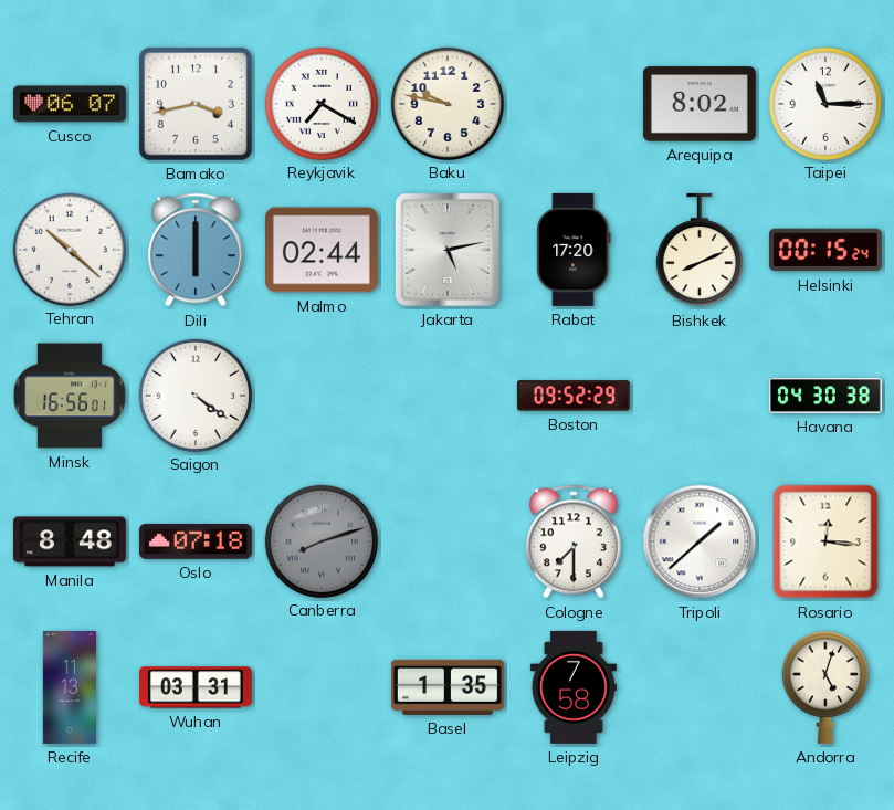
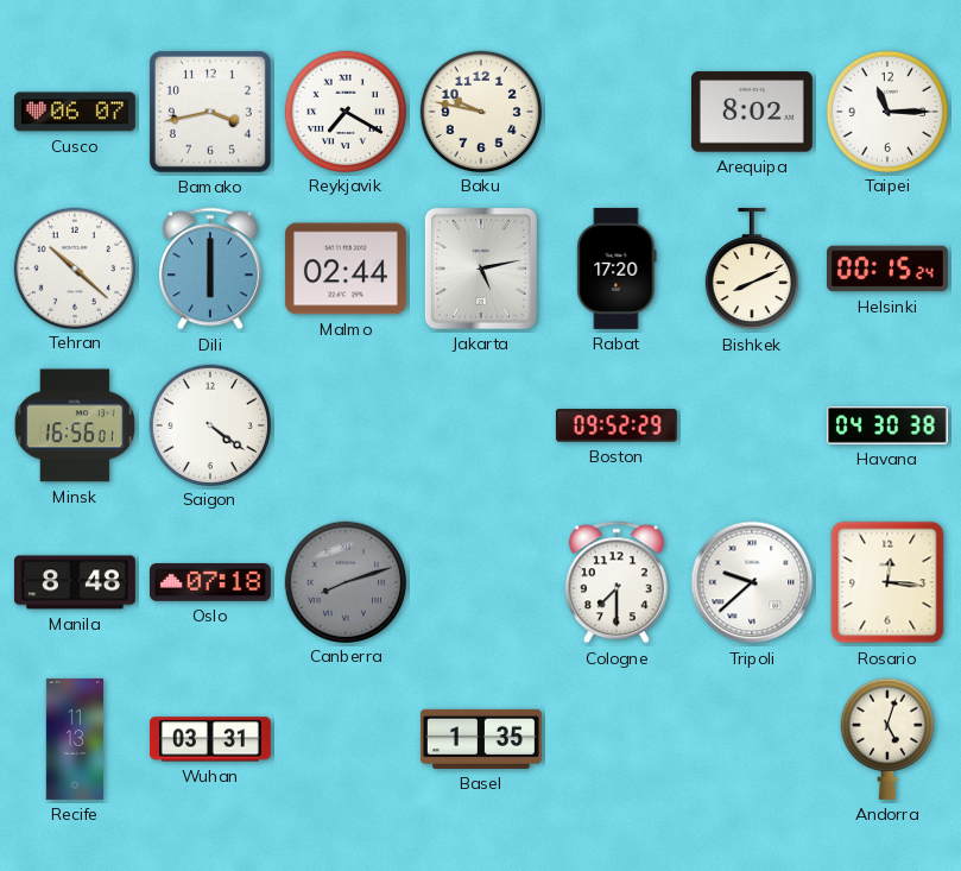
Tripoli: 1:38 -> 9:38
Leipzig: 7:58 -> none
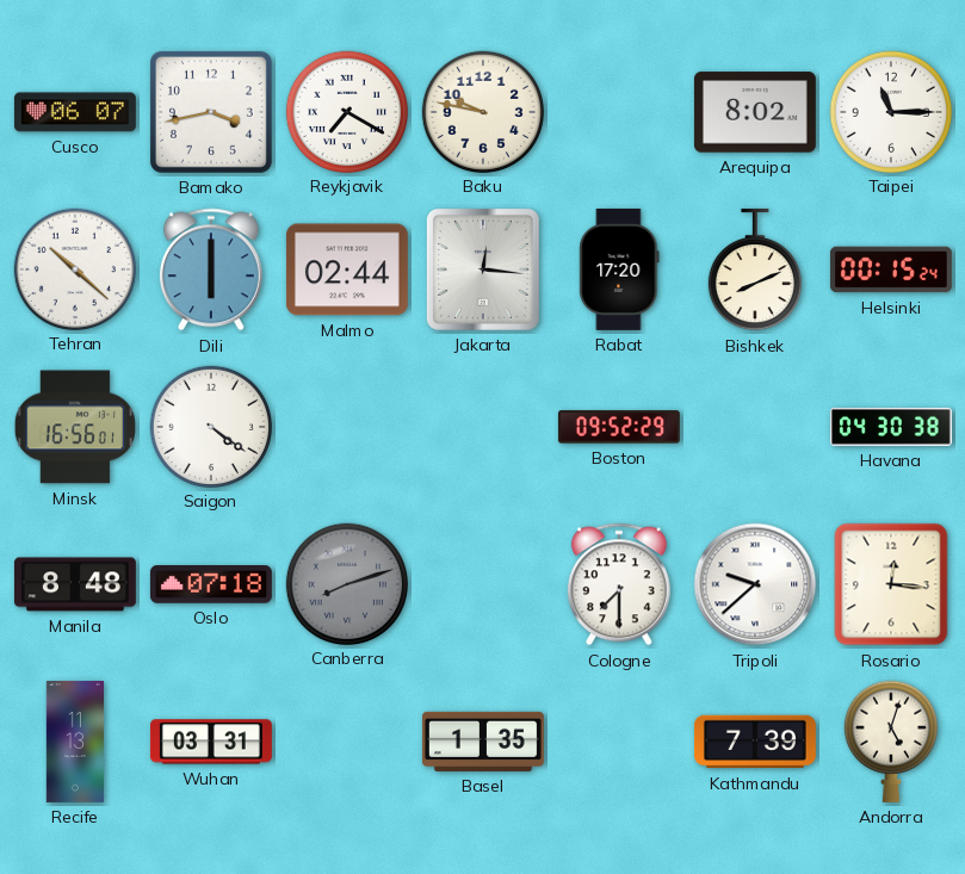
Jakarta: 5:13 -> 12:16
Kathmandu: none -> 7:39
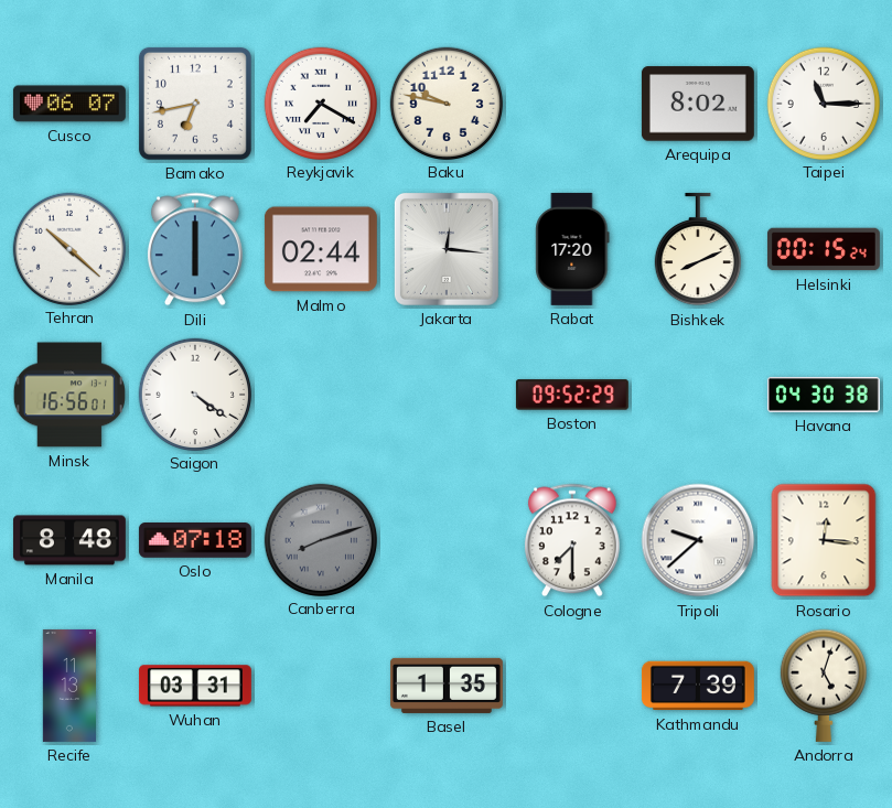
Bamako: 3:43 -> 6:43
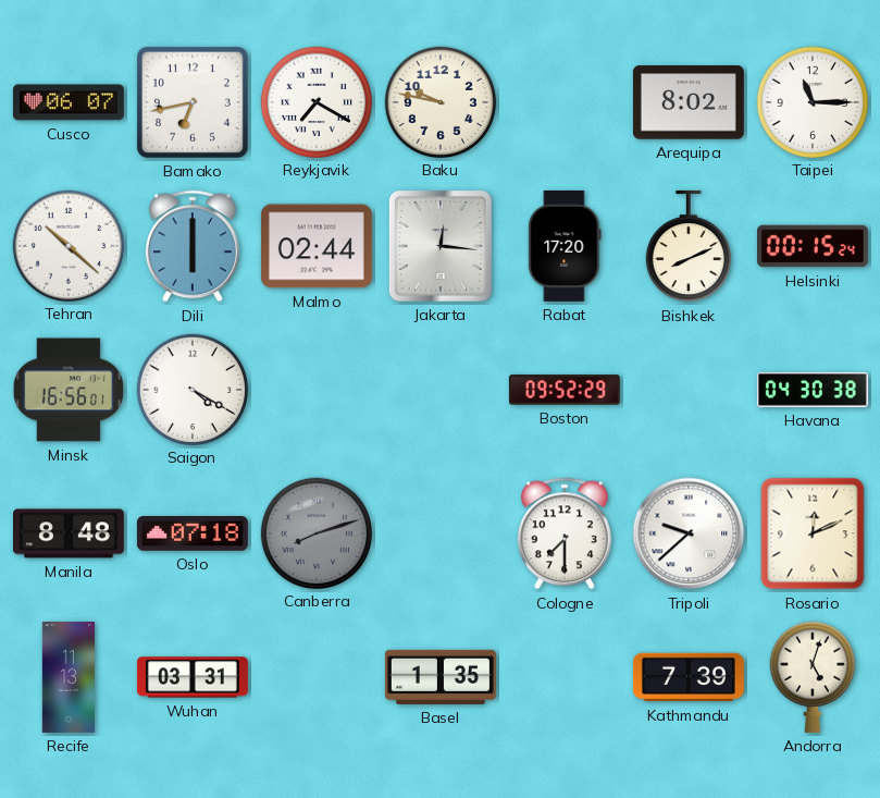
Saigon: 4:21 -> 4:20
Rosario: 12:16 -> 12:11
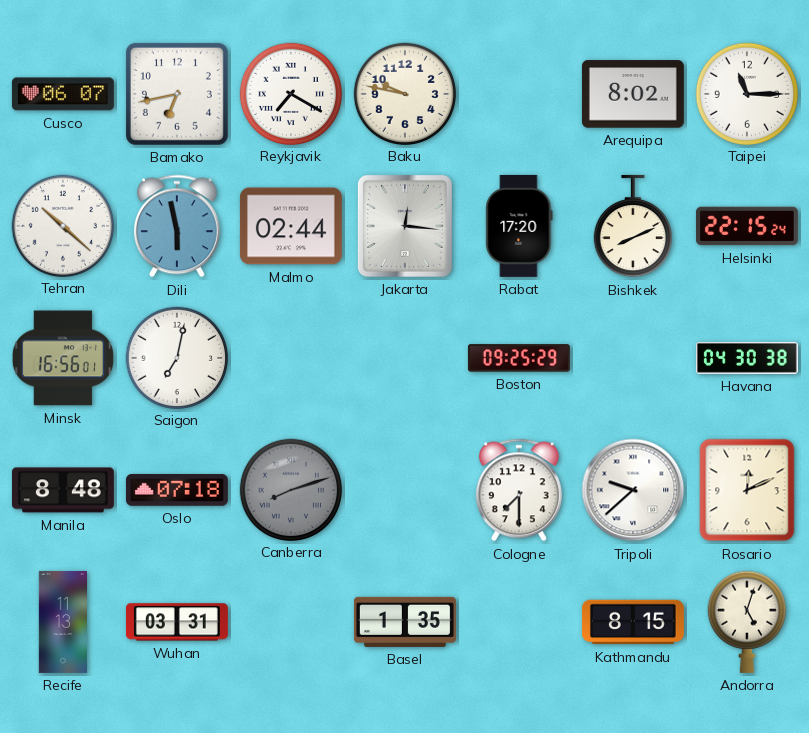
Dili: 6:00 -> 5:58
Helsinki: 00:15 -> 22:15
Saigon: 4:20 -> 7:02
Boston: 09:52 -> 09:25
Kathmandu: 7:39 -> 8:15
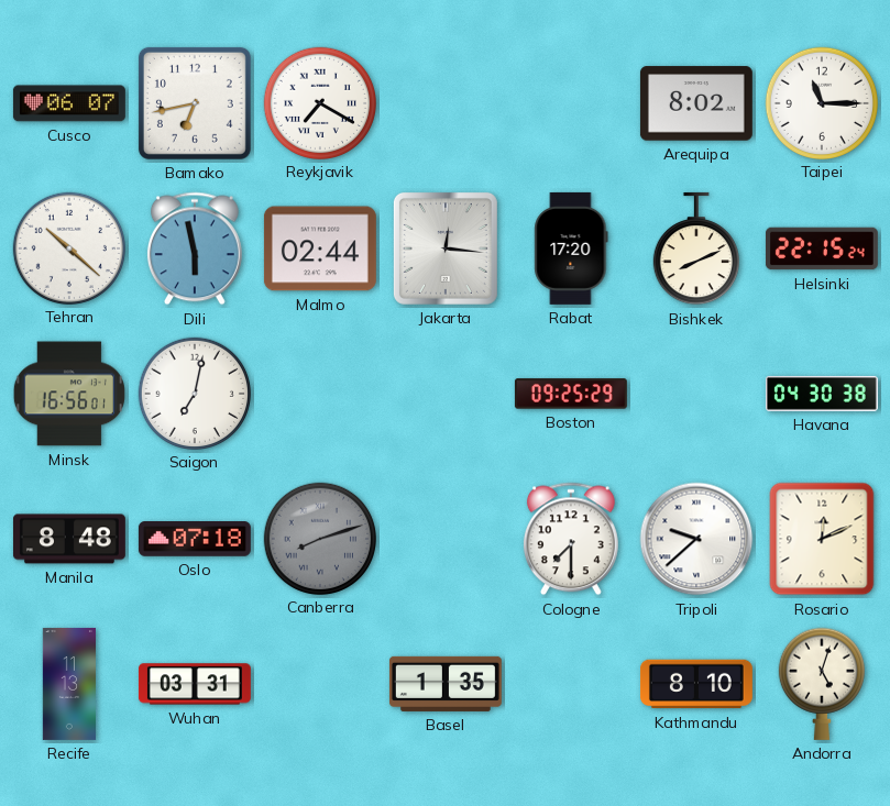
Baku: 9:47 -> none
Kathmandu: 8:15 -> 8:10
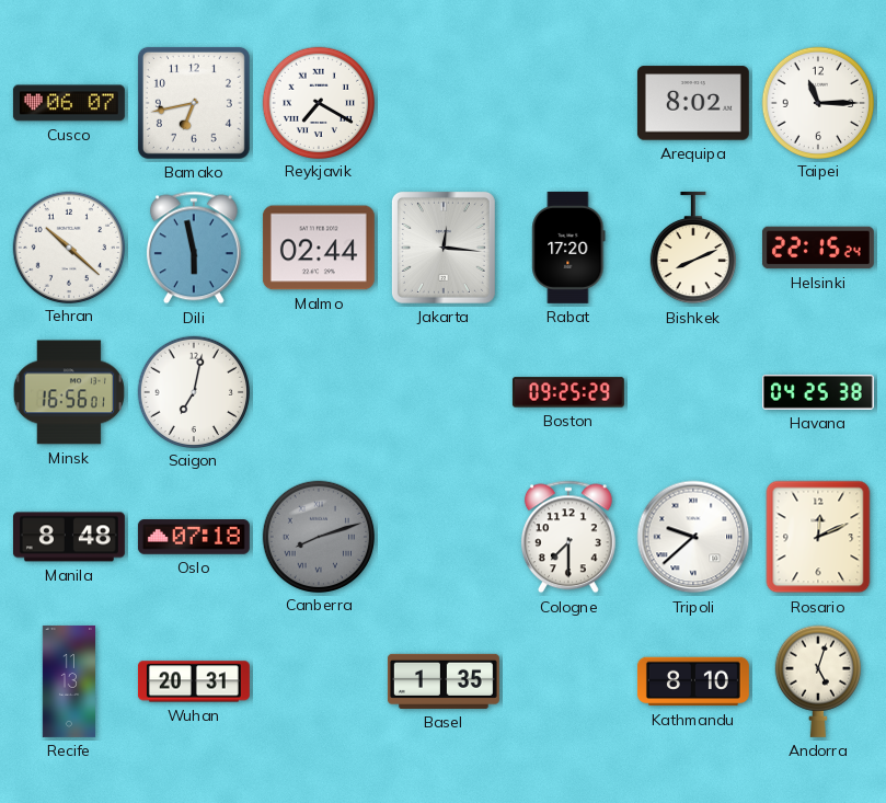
Havana: 04:30 -> 04:25
Wuhan: 03:31 -> 20:31
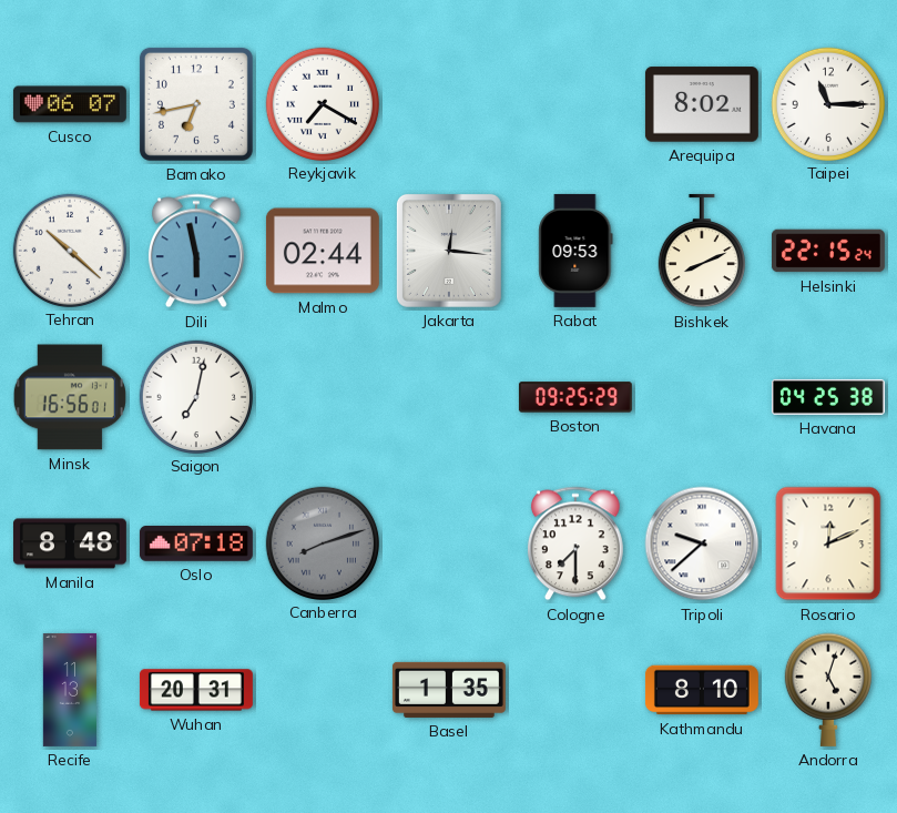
Rabat: 17:20 -> 09:53
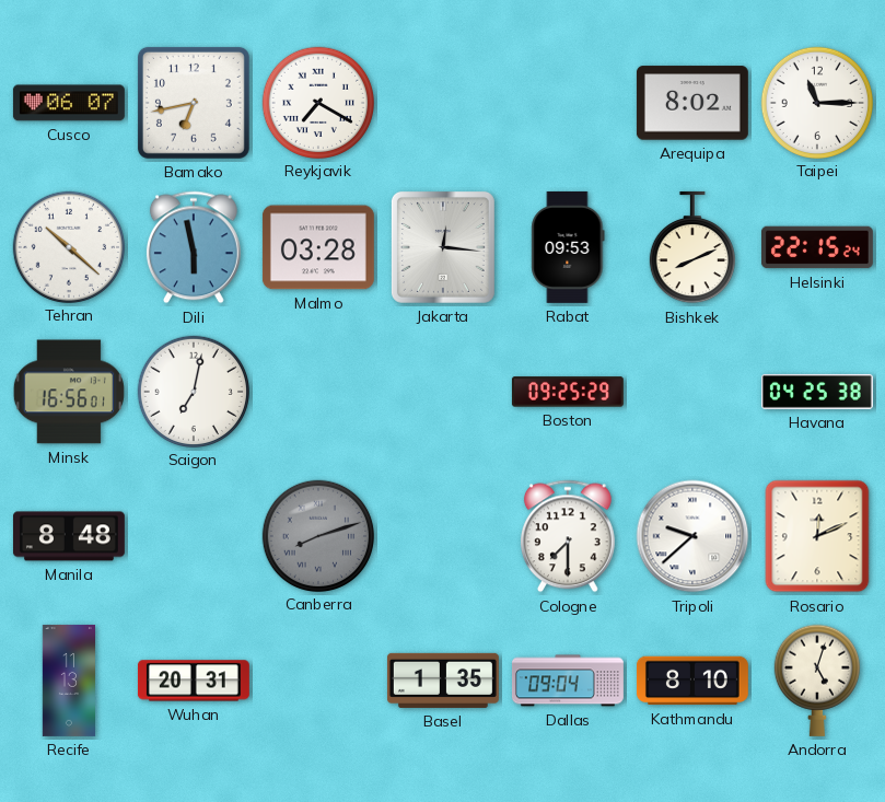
Malmo: 02:44 -> 03:28
Oslo: 07:18 -> none
Dallas: none -> 09:04
